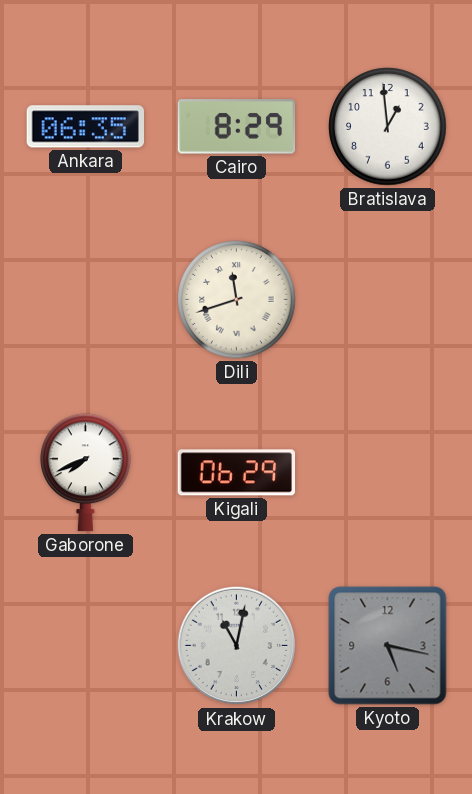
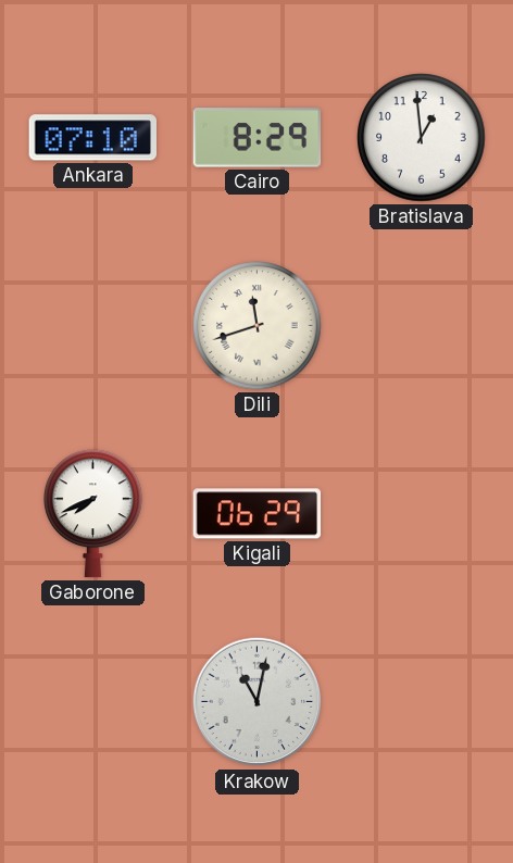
Ankara: 06:35 -> 07:10
Kyoto: 5:17 -> none
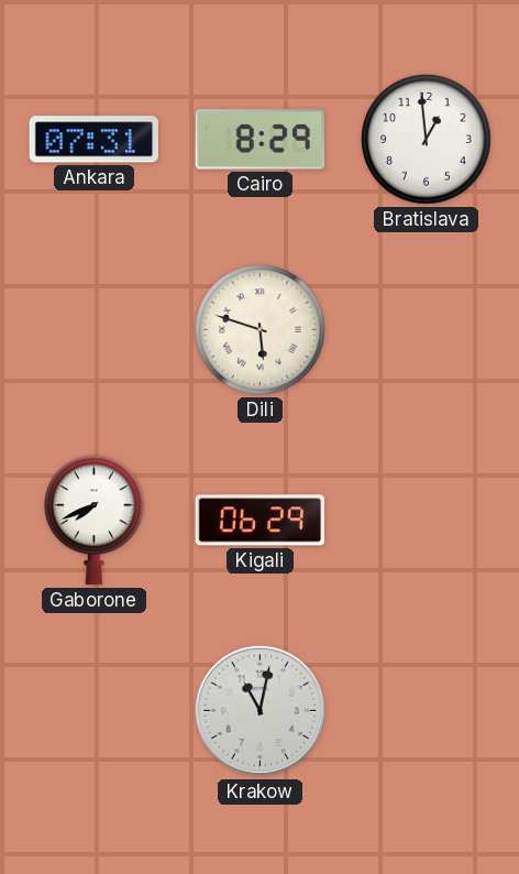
Ankara: 07:10 -> 07:31
Dili: 11:42 -> 5:48
